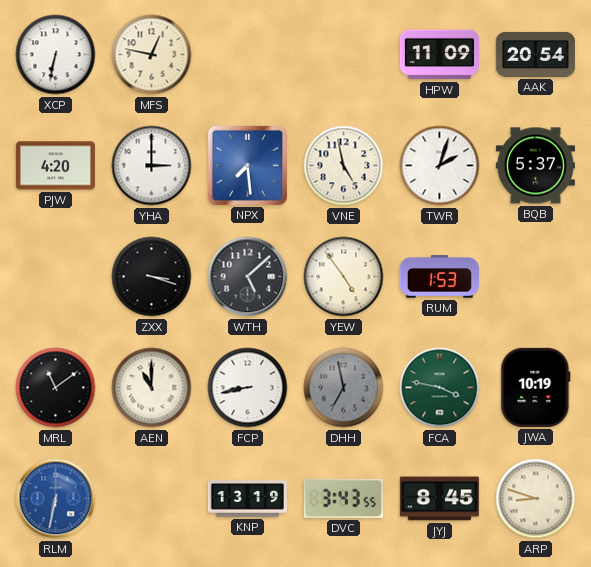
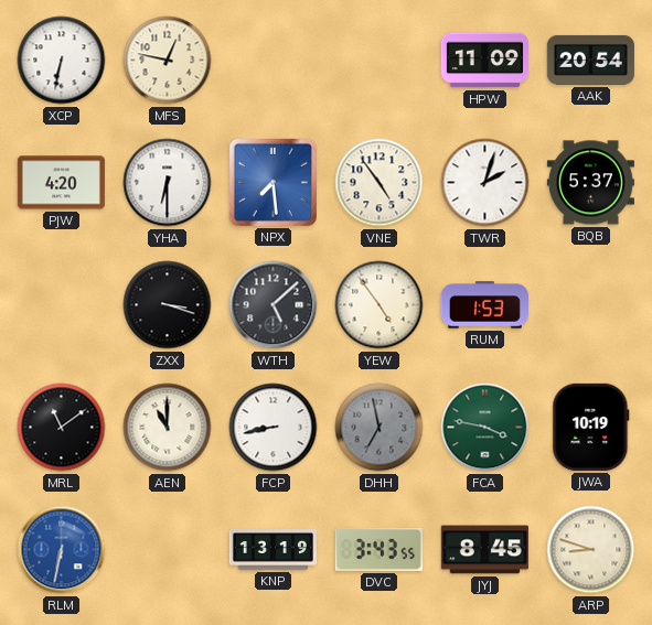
YHA: 3:00 -> 6:30
VNE: 4:58 -> 4:54
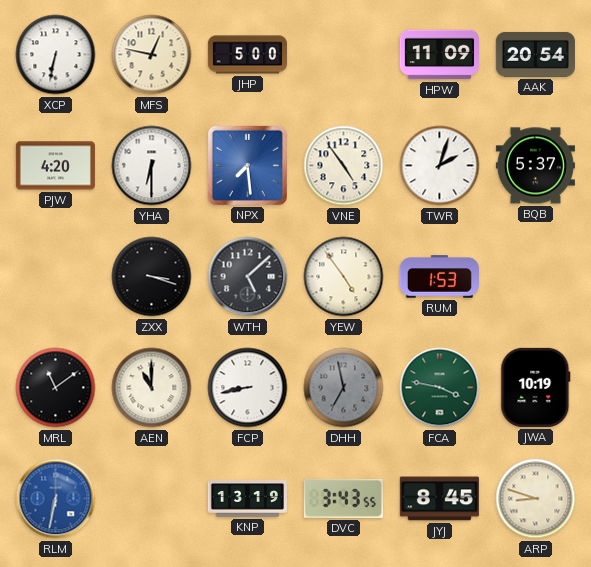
JHP: none -> 5:00
